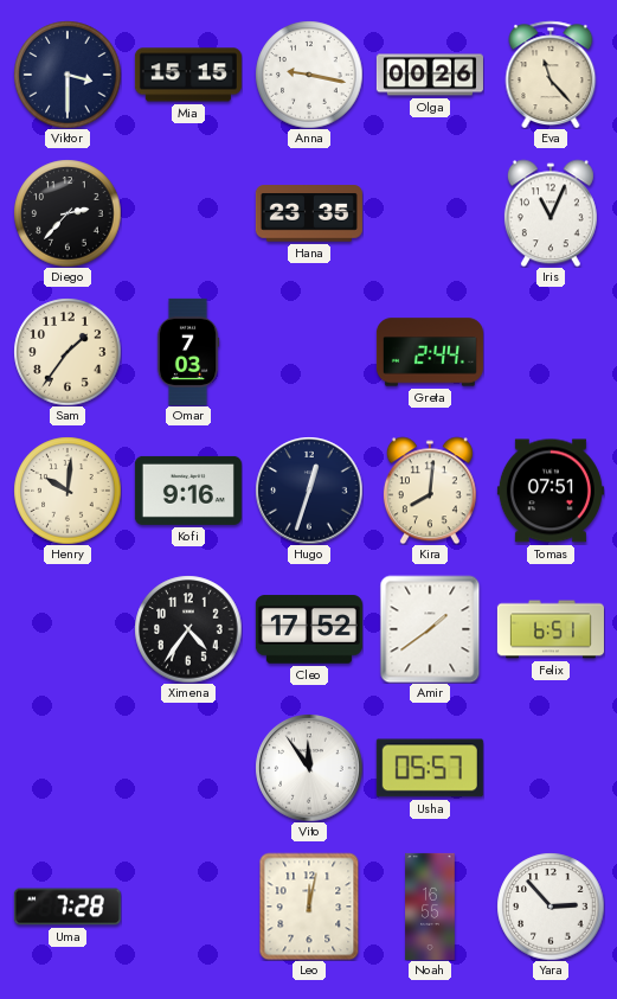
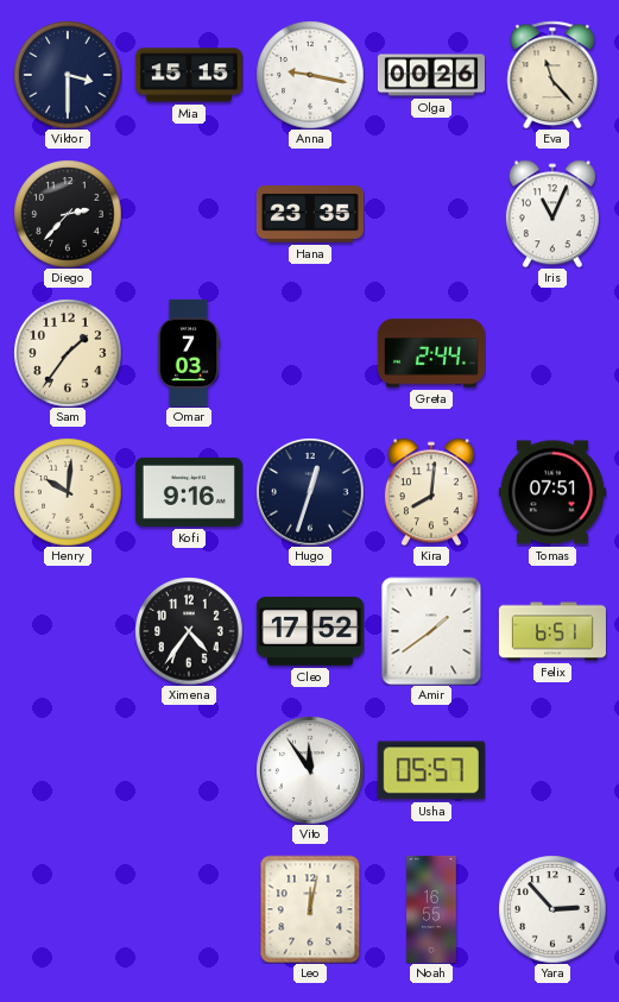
Uma: 7:28 -> none
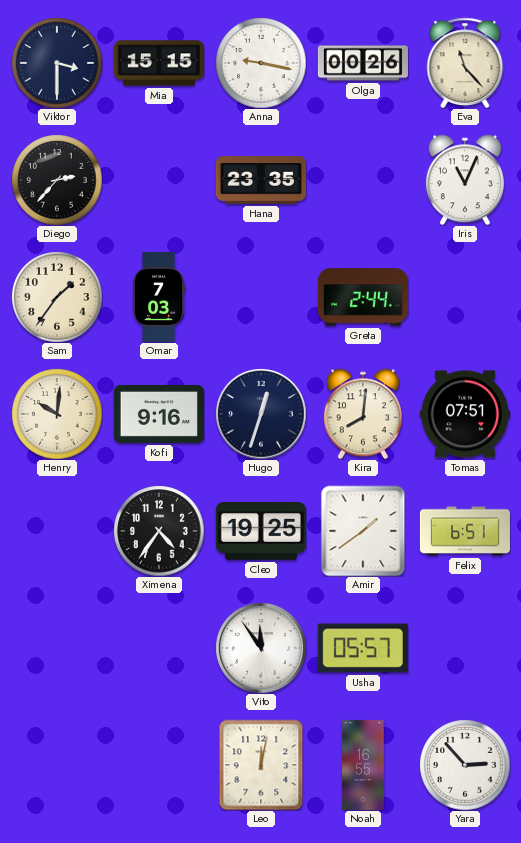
Cleo: 17:52 -> 19:25
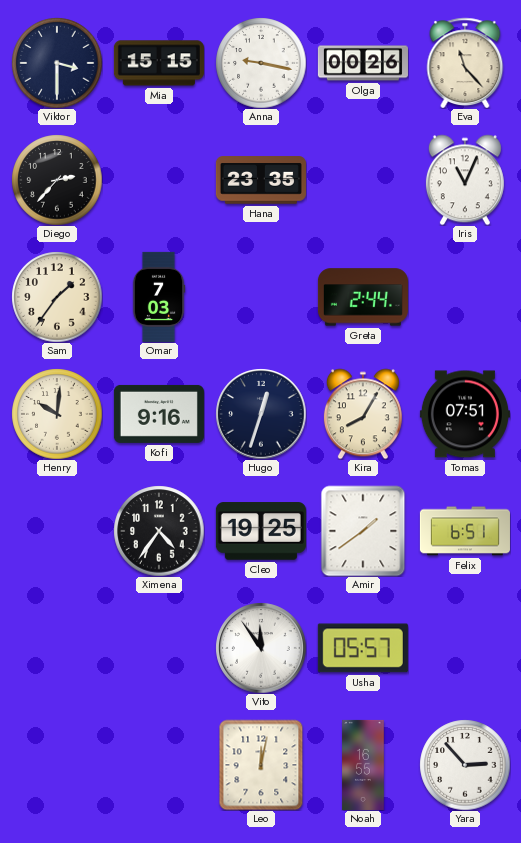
Kira: 8:01 -> 8:05
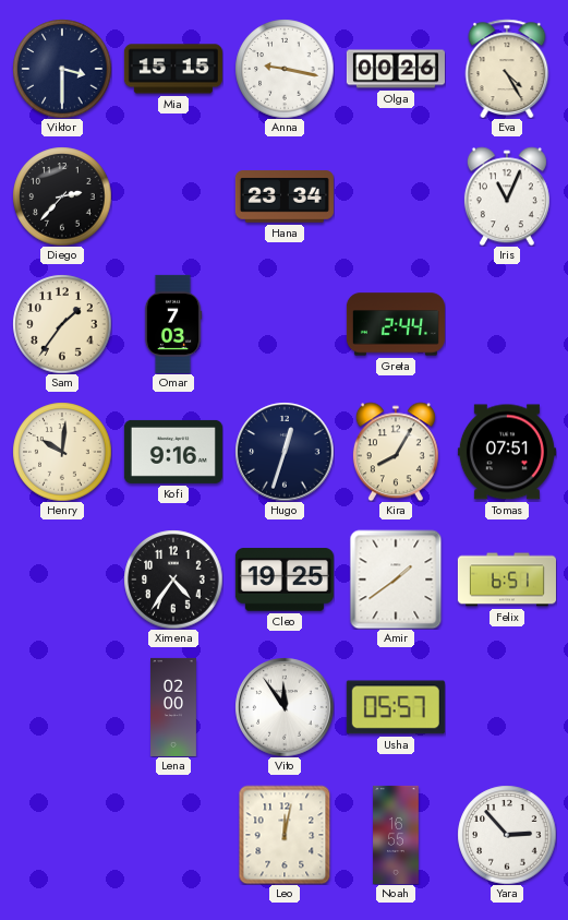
Eva: 11:23 -> 4:25
Hana: 23:35 -> 23:34
Lena: none -> 02:00
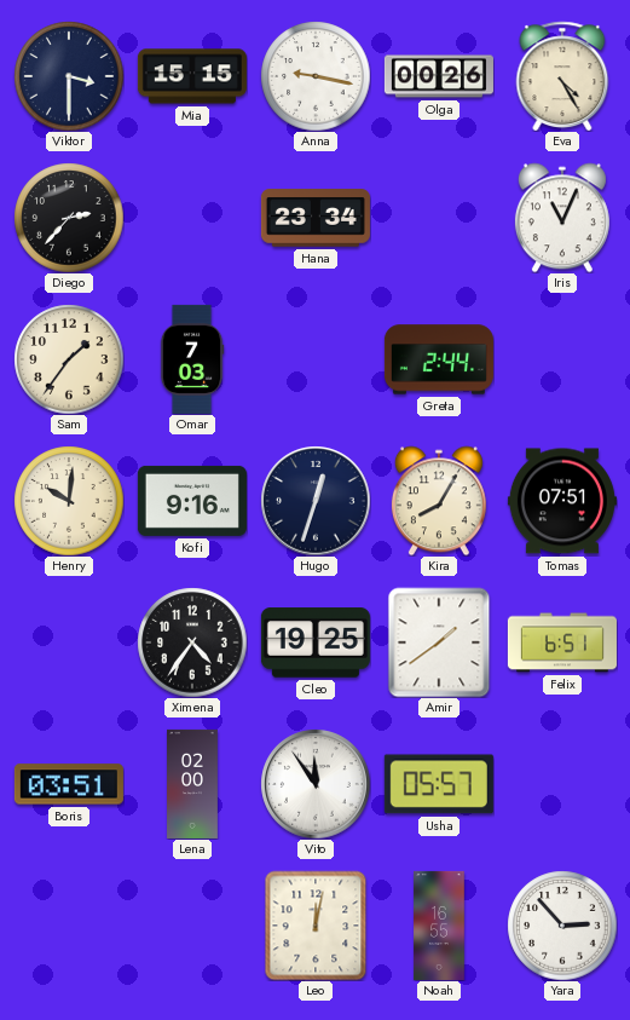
Boris: none -> 03:51
